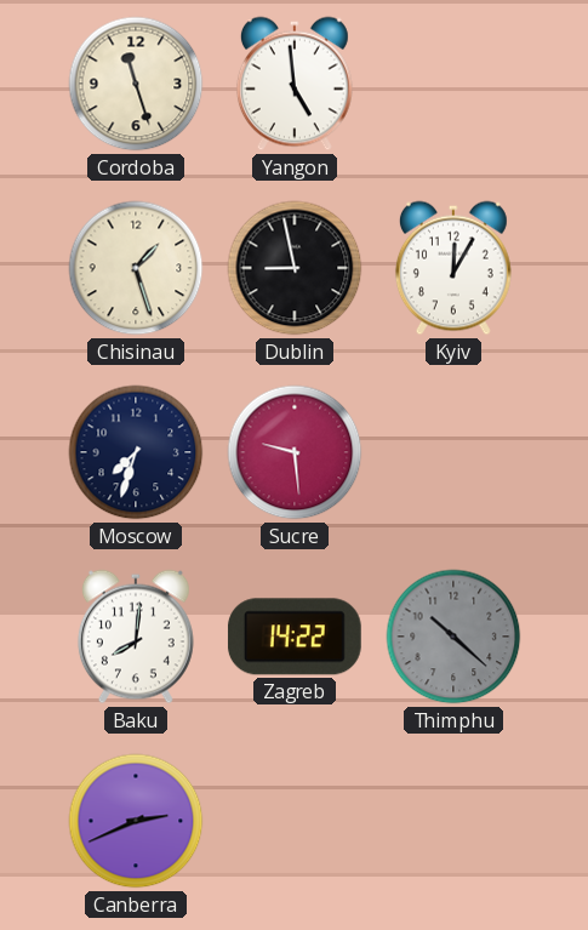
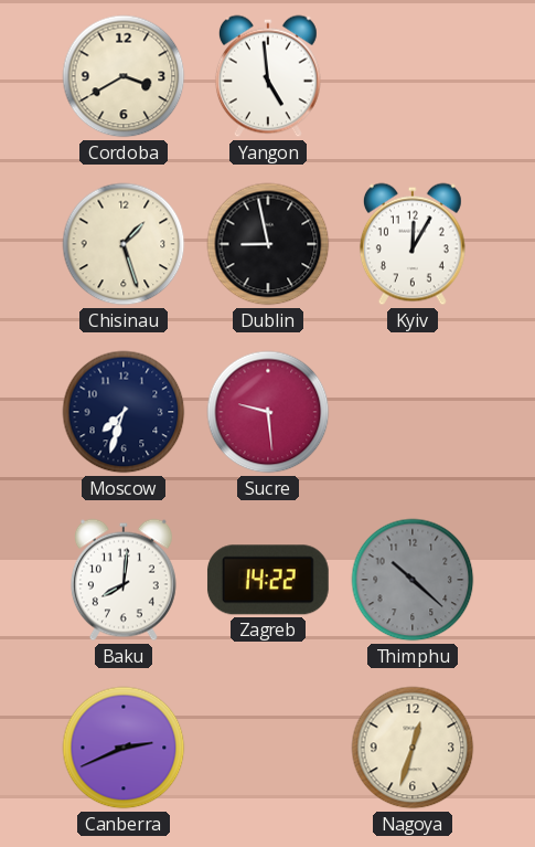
Cordoba: 11:27 -> 3:40
Nagoya: none -> 12:33
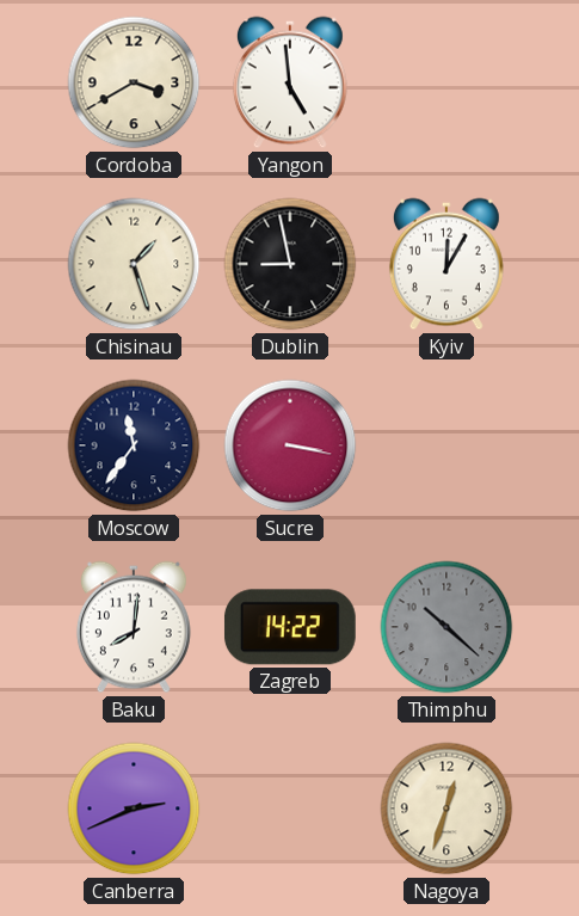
Moscow: 7:33 -> 11:36
Sucre: 9:29 -> 3:17
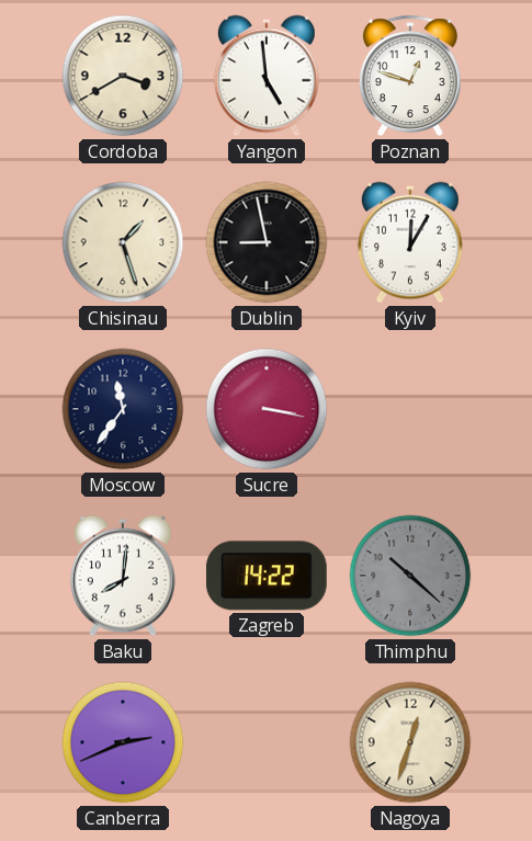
Poznan: none -> 12:48
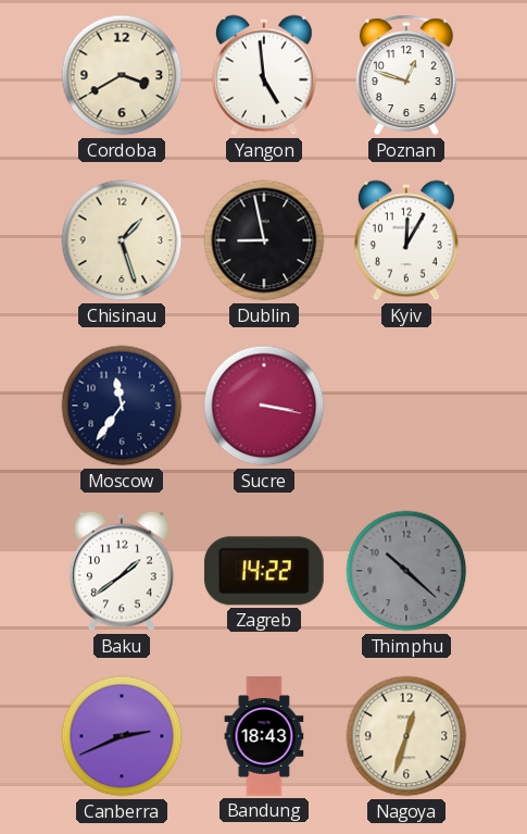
Baku: 8:01 -> 1:39
Bandung: none -> 18:43
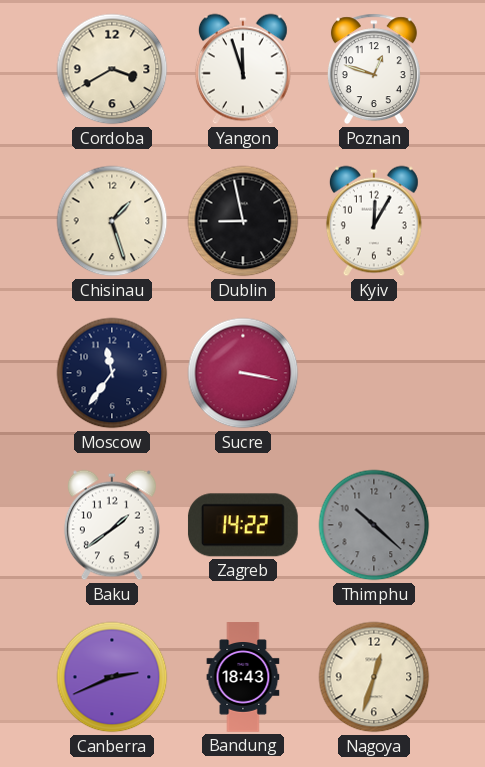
Yangon: 4:59 -> 11:57
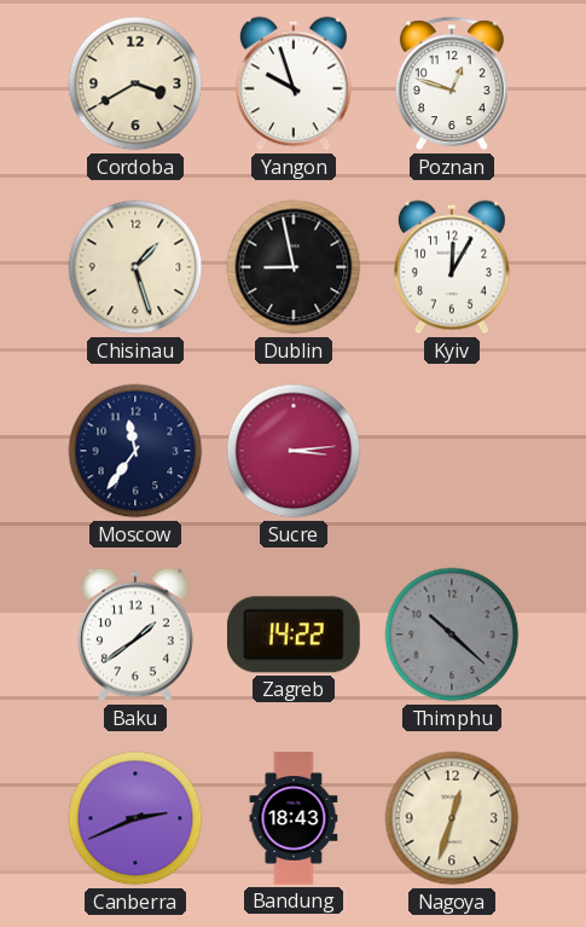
Yangon: 11:57 -> 9:57
Sucre: 3:17 -> 3:14
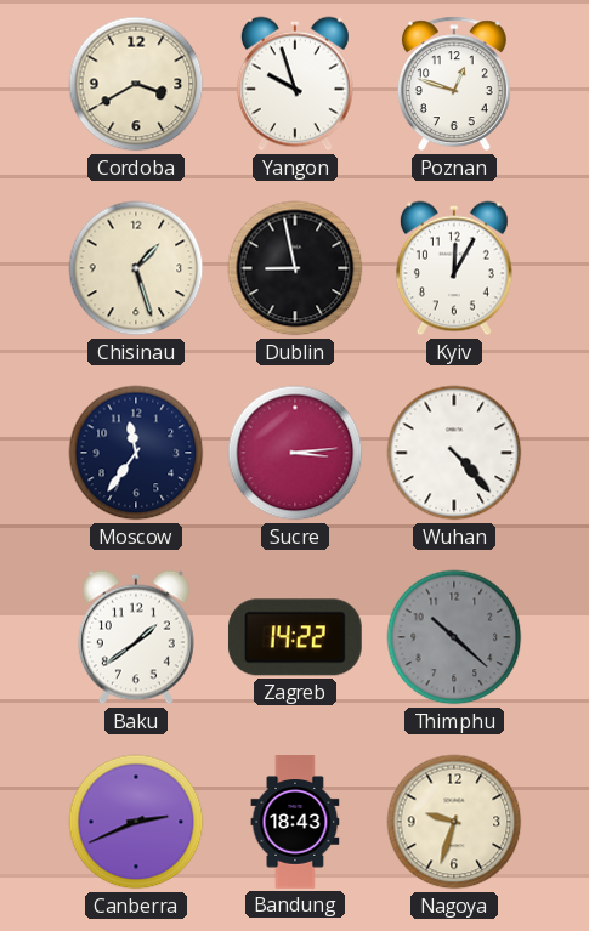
Wuhan: none -> 4:23
Nagoya: 12:33 -> 9:33
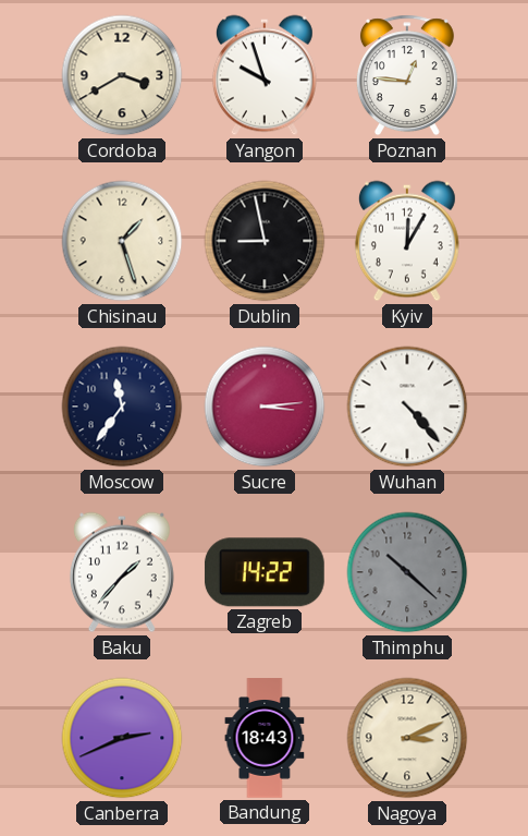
Poznan: 12:48 -> 12:46
Baku: 1:39 -> 1:37
Nagoya: 9:33 -> 3:11
